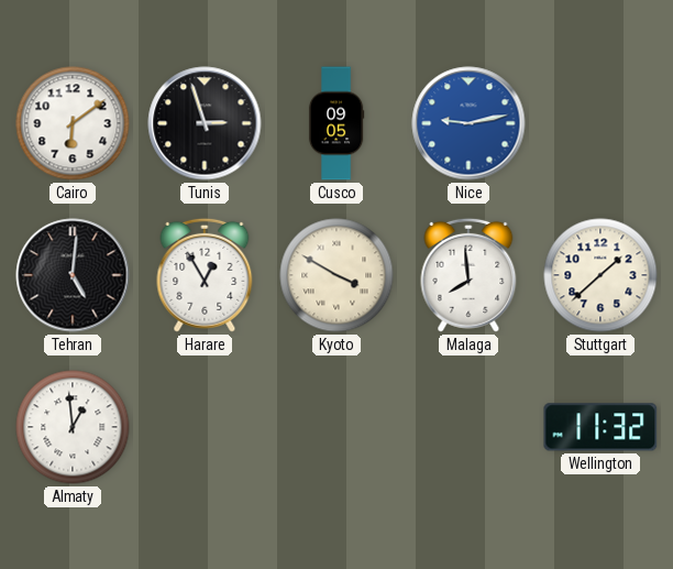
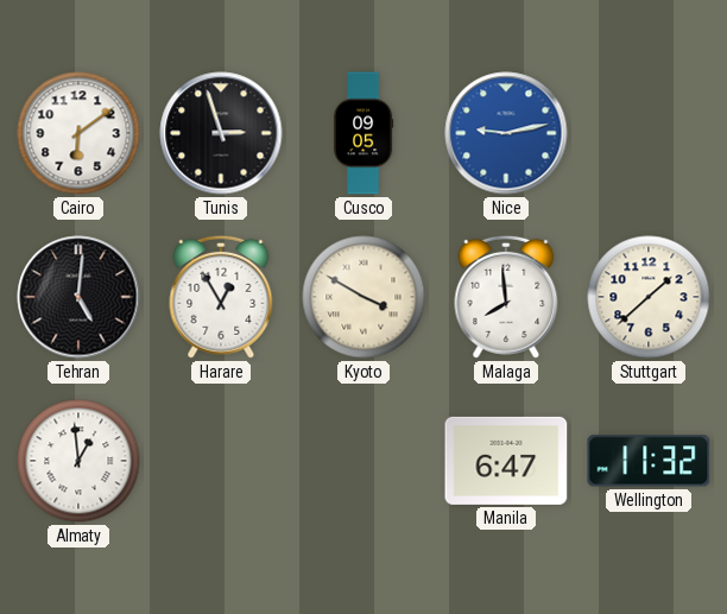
Manila: none -> 6:47
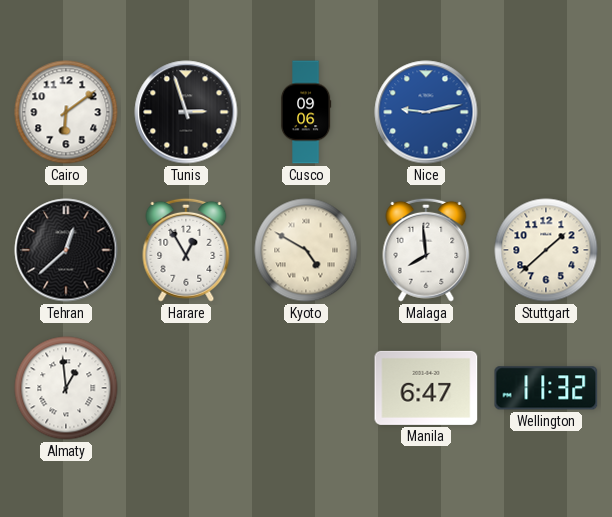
Cusco: 09:05 -> 09:06
Tehran: 5:01 -> 12:38
Kyoto: 3:50 -> 4:50
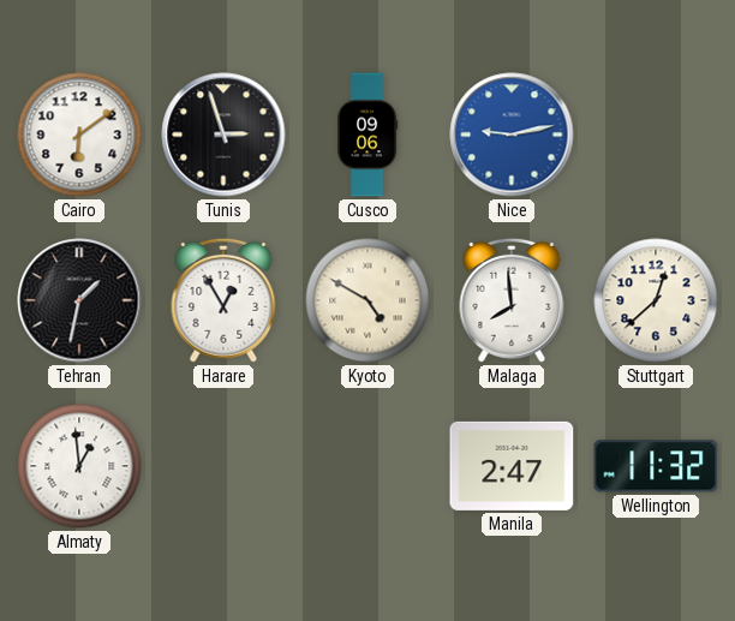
Tehran: 12:38 -> 1:32
Stuttgart: 1:38 -> 12:38
Manila: 6:47 -> 2:47
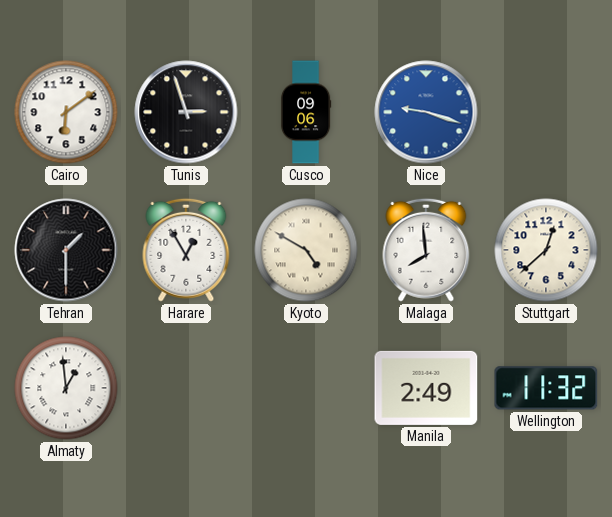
Nice: 9:13 -> 9:18
Tehran: 1:32 -> 1:30
Manila: 2:47 -> 2:49
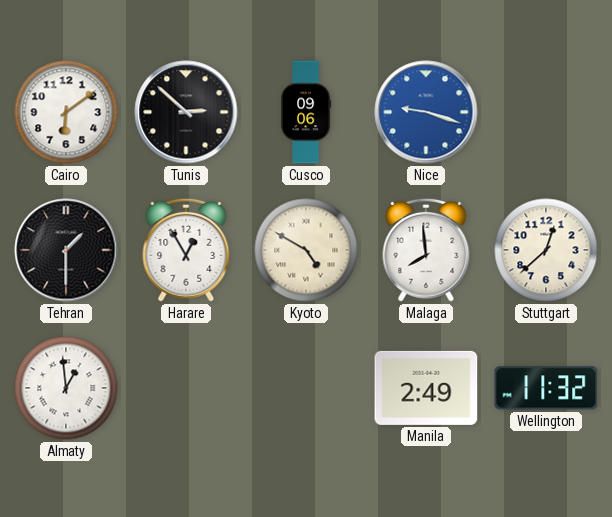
Tunis: 2:57 -> 2:52
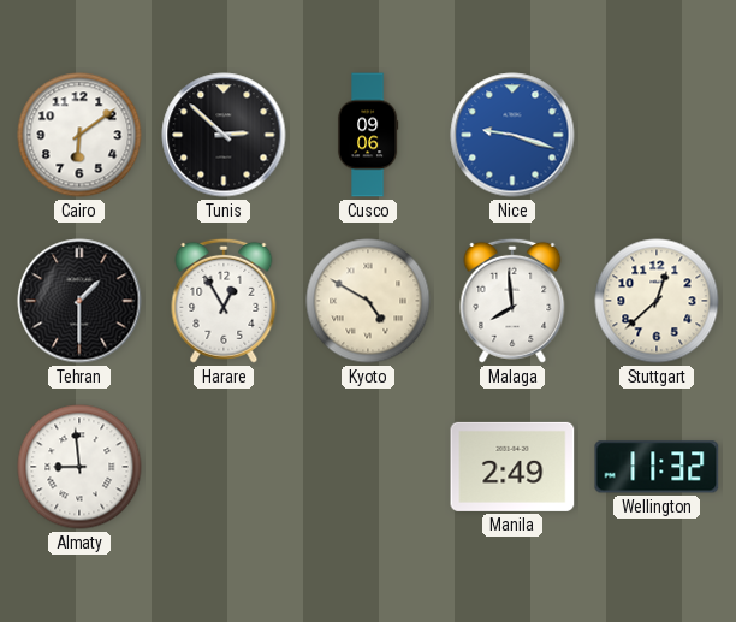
Almaty: 12:59 -> 8:59
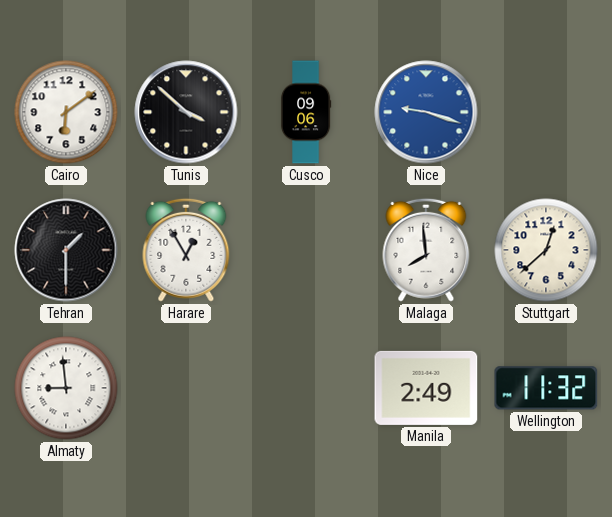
Tunis: 2:52 -> 3:52
Kyoto: 4:50 -> none
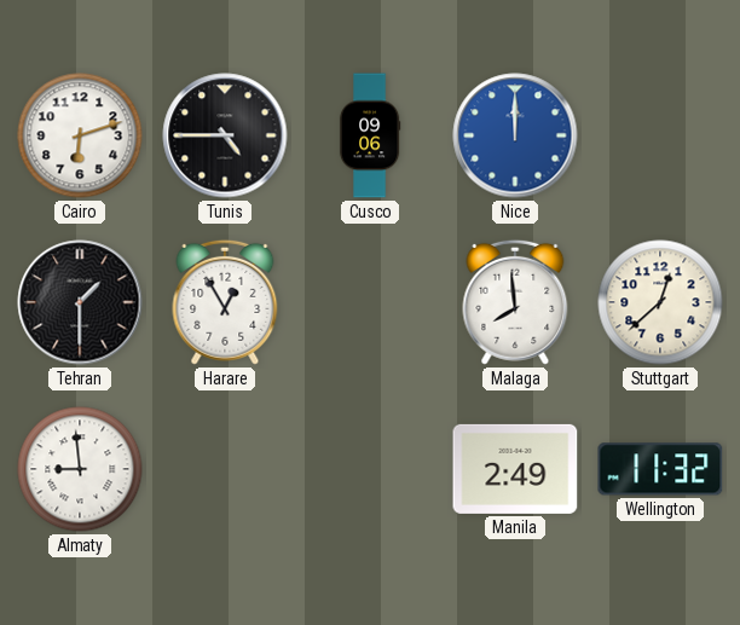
Cairo: 6:09 -> 6:12
Tunis: 3:52 -> 4:45
Nice: 9:18 -> 12:00
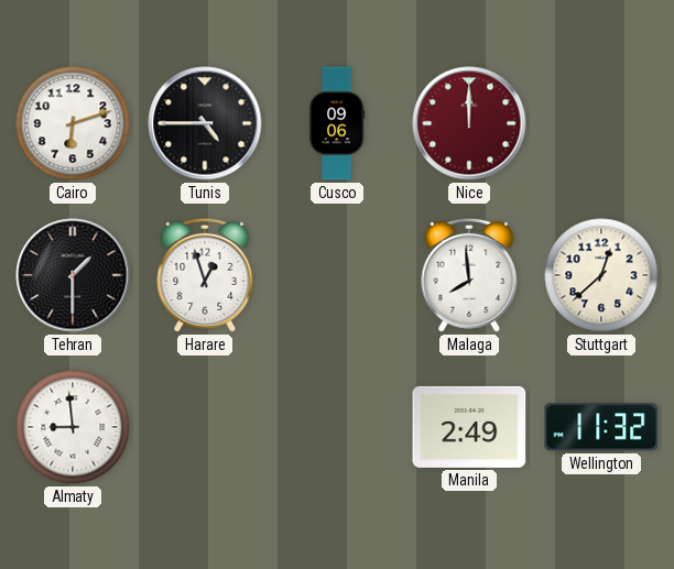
Nice dial: blue -> burgundy
Harare: 12:55 -> 12:57
